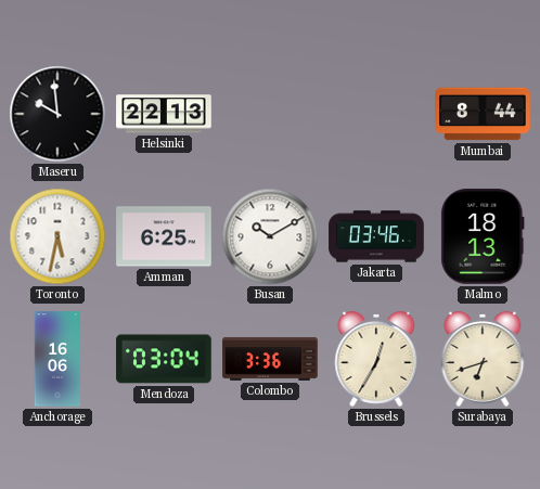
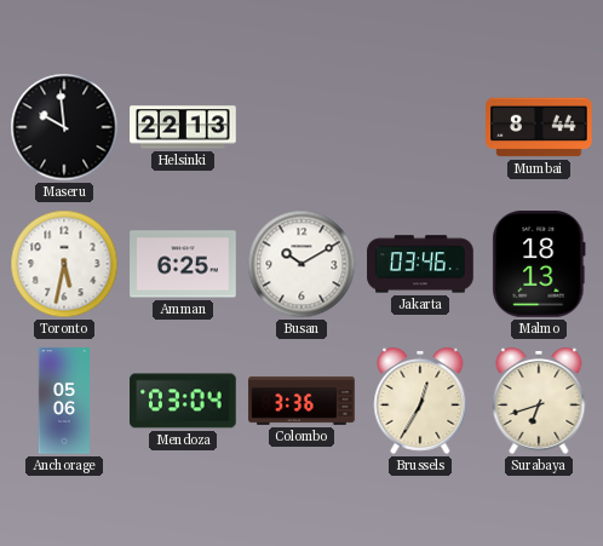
Anchorage: 16:06 -> 05:06
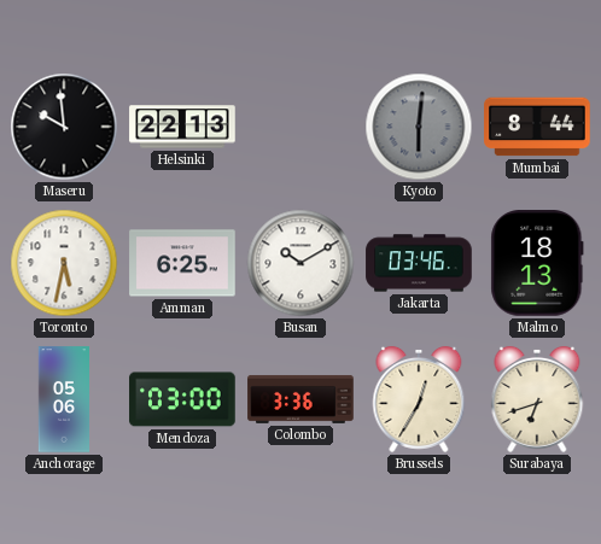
Kyoto: none -> 6:01
Mendoza: 03:04 -> 03:00
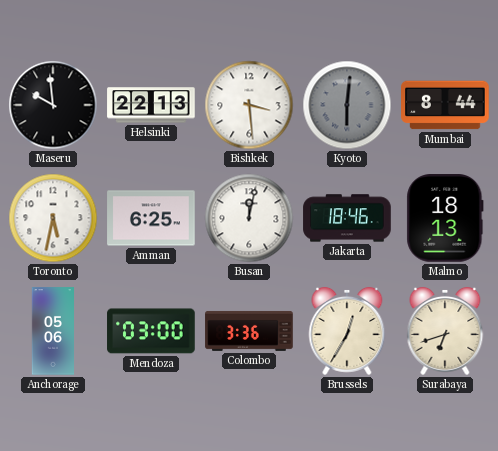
Bishkek: none -> 3:29
Busan: 10:10 -> 12:02
Jakarta: 03:46 -> 18:46
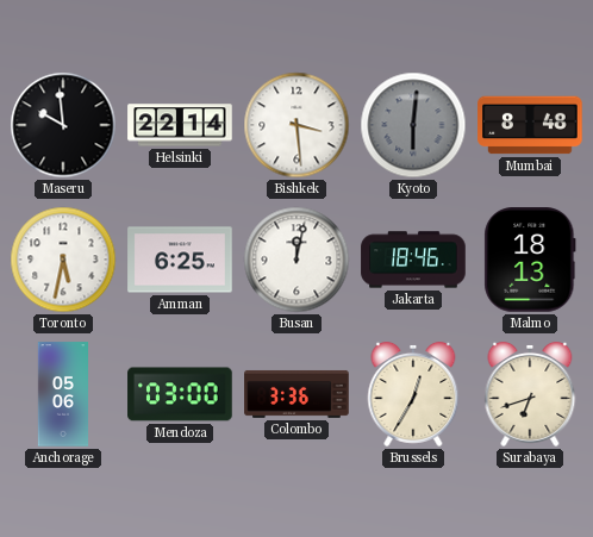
Helsinki: 22:13 -> 22:14
Mumbai: 8:44 -> 8:48
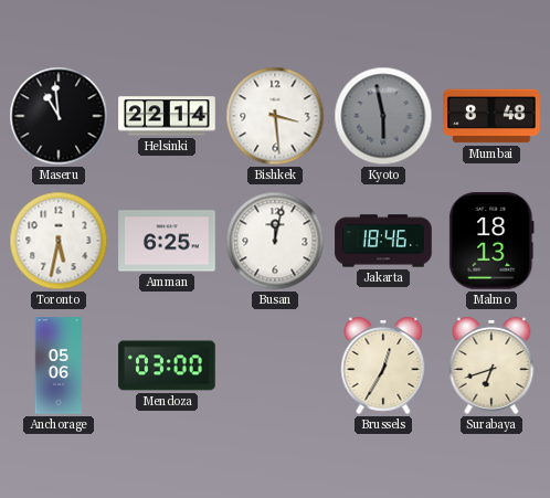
Maseru: 9:59 -> 10:59
Kyoto: 6:01 -> 5:58
Colombo: 3:36 -> none
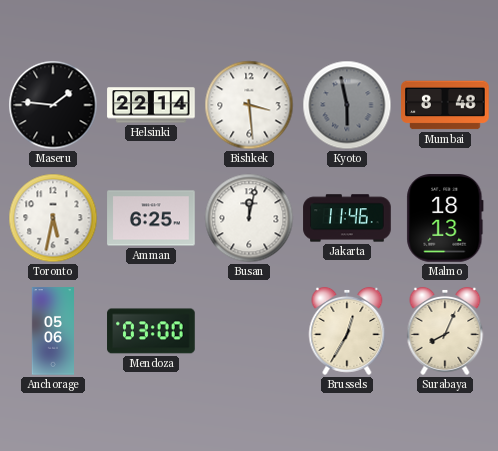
Maseru: 10:59 -> 1:46
Jakarta: 18:46 -> 11:46
Surabaya: 6:42 -> 8:04
